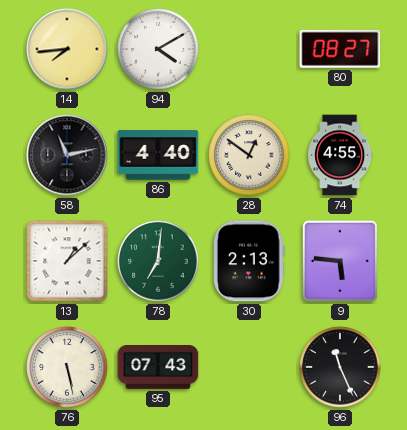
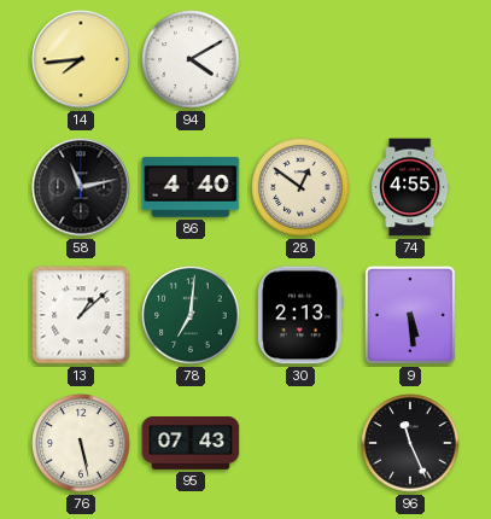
80: 08:27 -> none
9: 5:46 -> 5:29
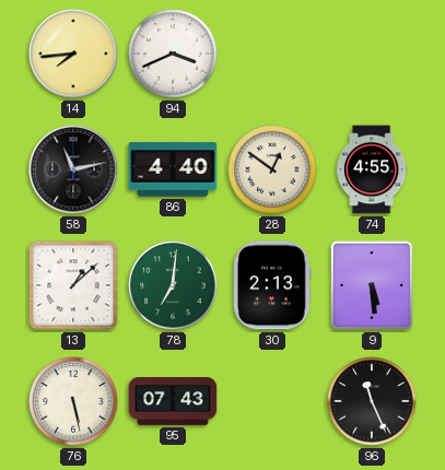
94: 4:10 -> 3:41
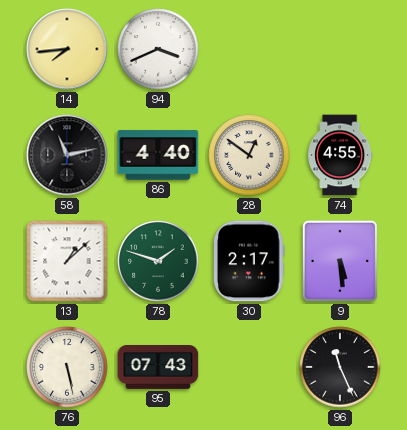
78: 7:01 -> 1:48
30: 2:13 -> 2:17
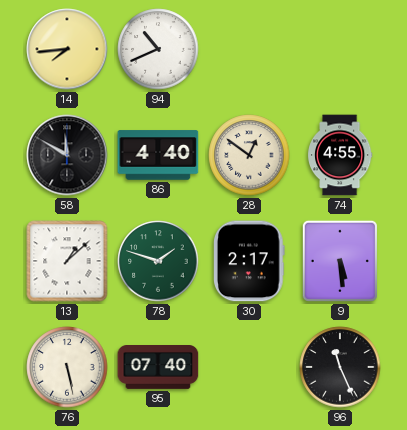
94: 3:41 -> 10:41
58: 11:13 -> 11:50
95: 07:43 -> 07:40
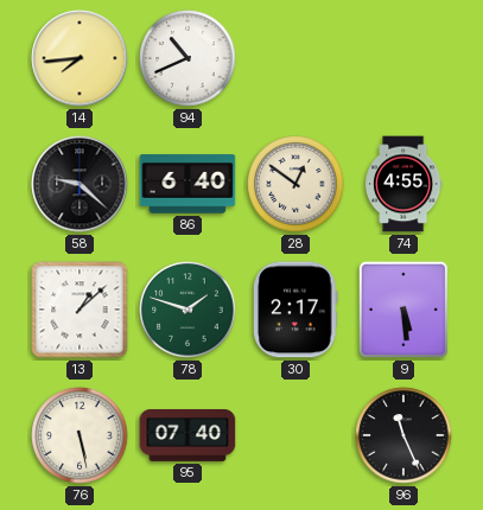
58: 11:50 -> 9:22
86: 4:40 -> 6:40
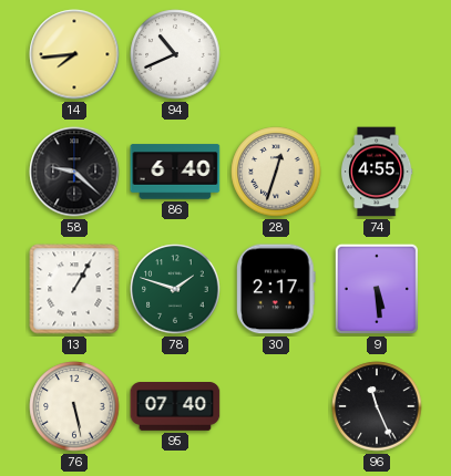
28: 12:51 -> 12:33
13: 1:08 -> 1:05
